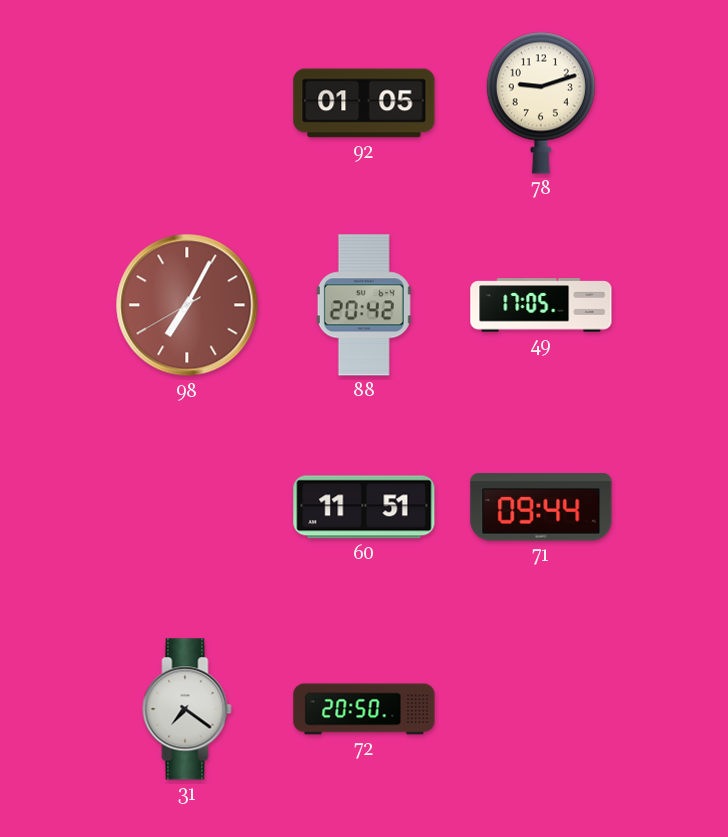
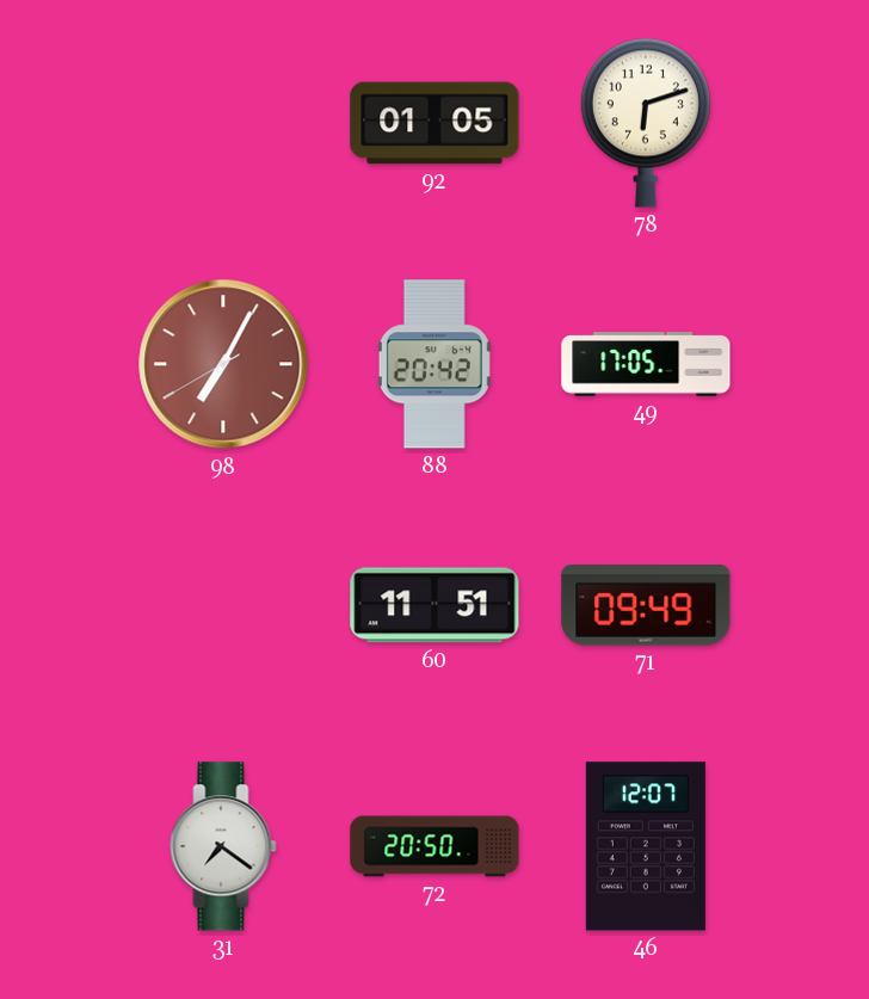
78: 9:12 -> 6:12
71: 09:44 -> 09:49
46: none -> 12:07
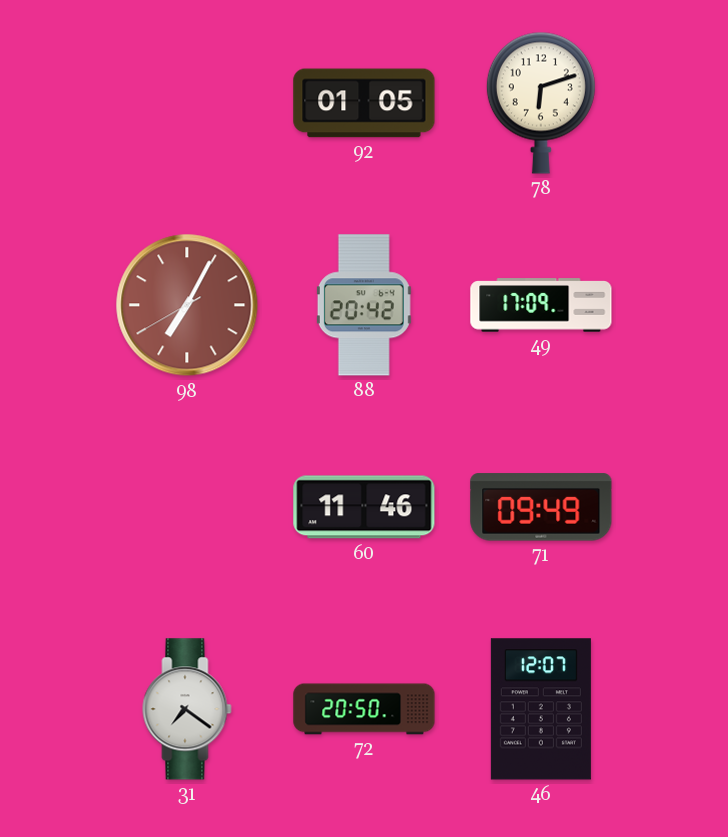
49: 17:05 -> 17:09
60: 11:51 -> 11:46
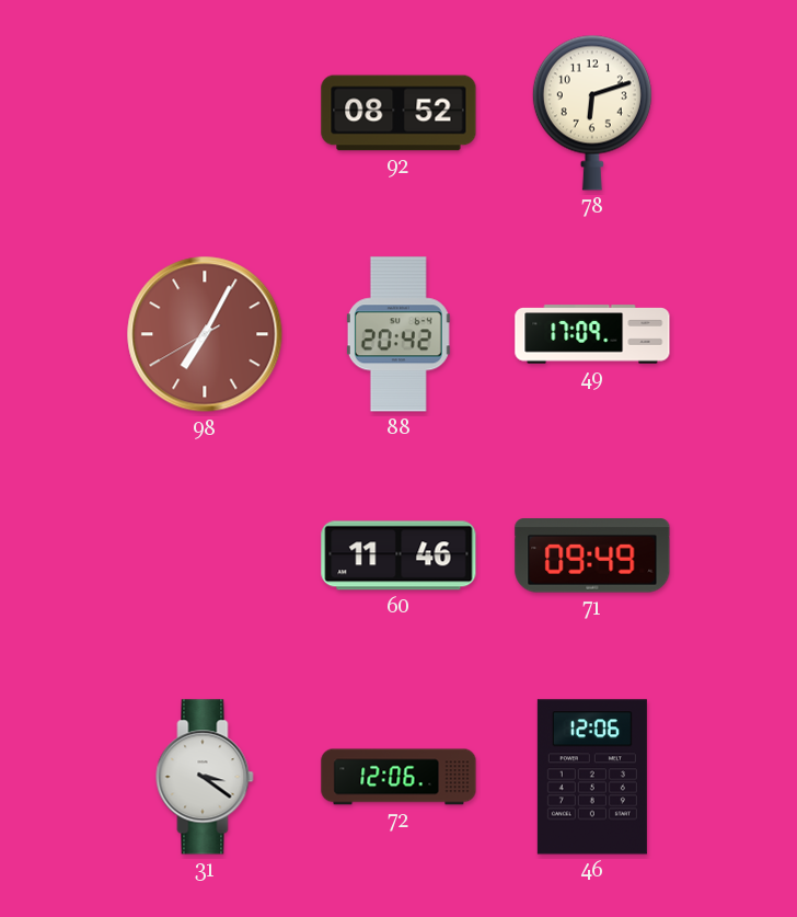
92: 01:05 -> 08:52
31: 7:21 -> 3:21
72: 20:50 -> 12:06
46: 12:07 -> 12:06
